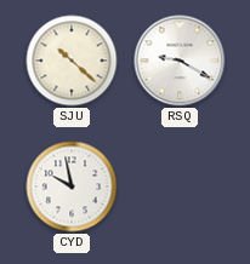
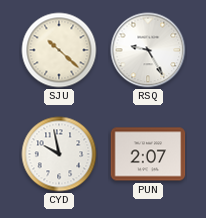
RSQ: 9:20 -> 9:25
PUN: none -> 2:07
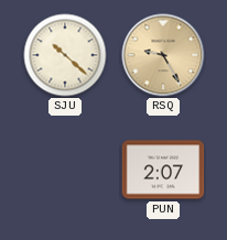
RSQ dial: white -> champagne
CYD: 9:58 -> none
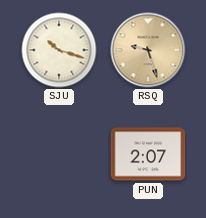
SJU: 10:22 -> 10:18
RSQ: 9:25 -> 9:27
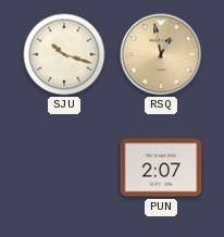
RSQ: 9:27 -> 12:58
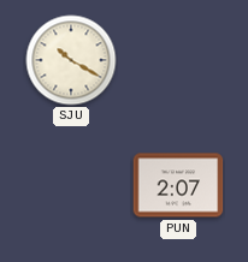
SJU: 10:18 -> 10:20
RSQ: 12:58 -> none
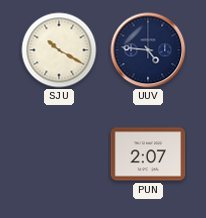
UUV: none -> 4:46
